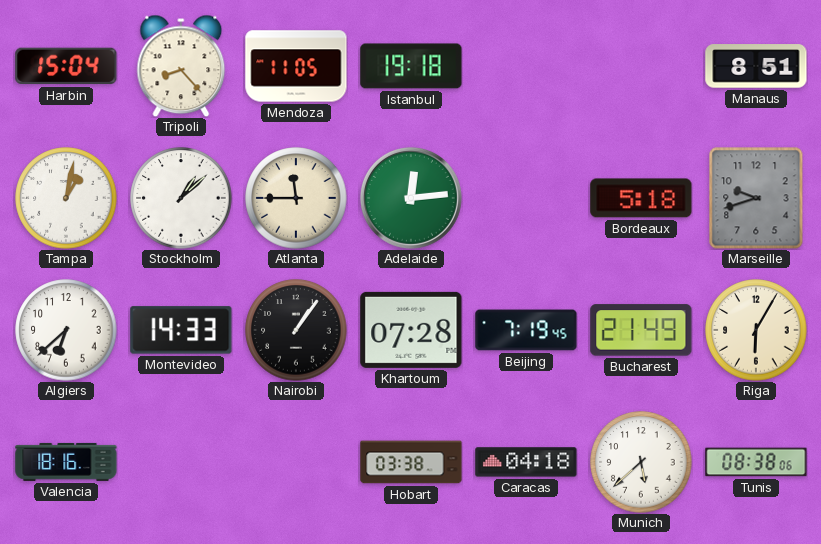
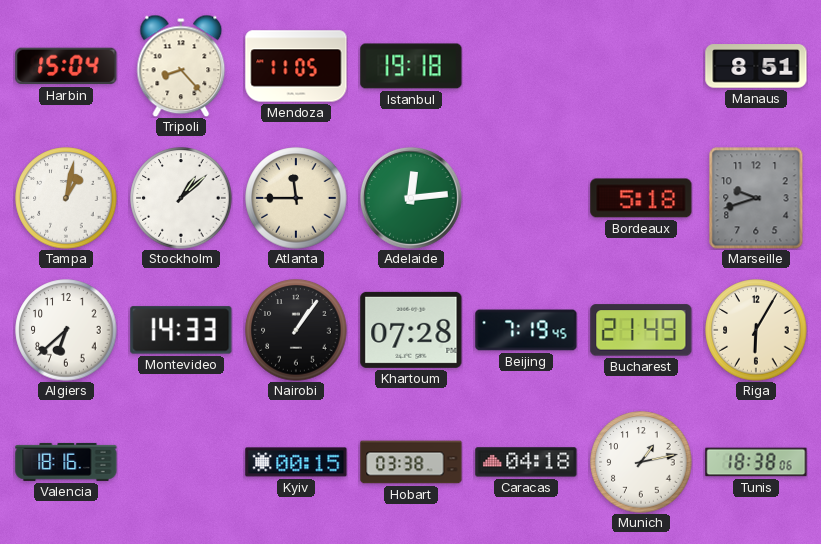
Kyiv: none -> 00:15
Munich: 5:38 -> 1:13
Tunis: 08:38 -> 18:38
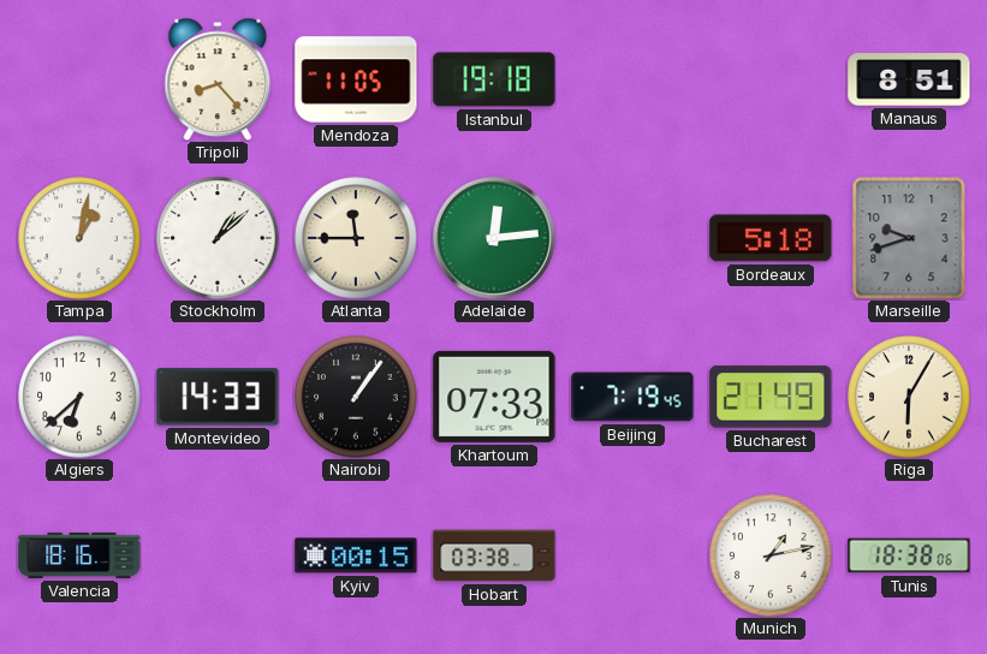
Harbin: 15:04 -> none
Khartoum: 07:28 -> 07:33
Caracas: 04:18 -> none
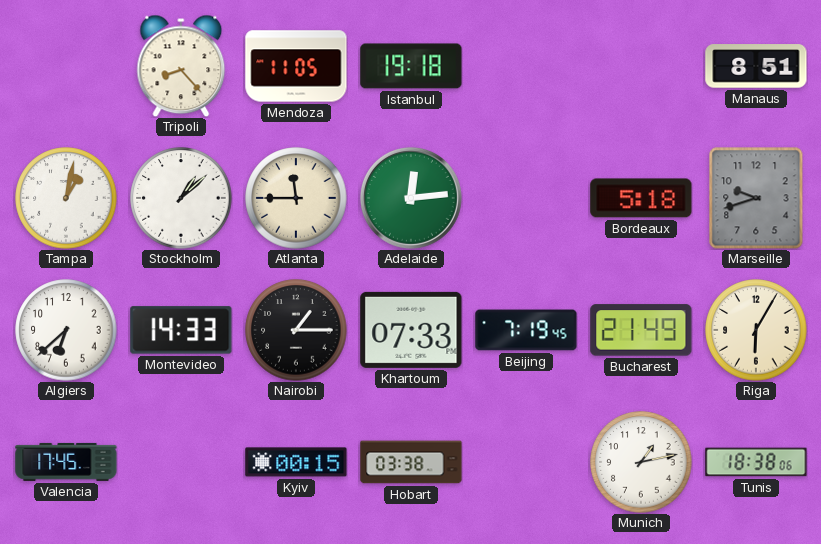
Nairobi: 1:06 -> 1:15
Valencia: 18:16 -> 17:45
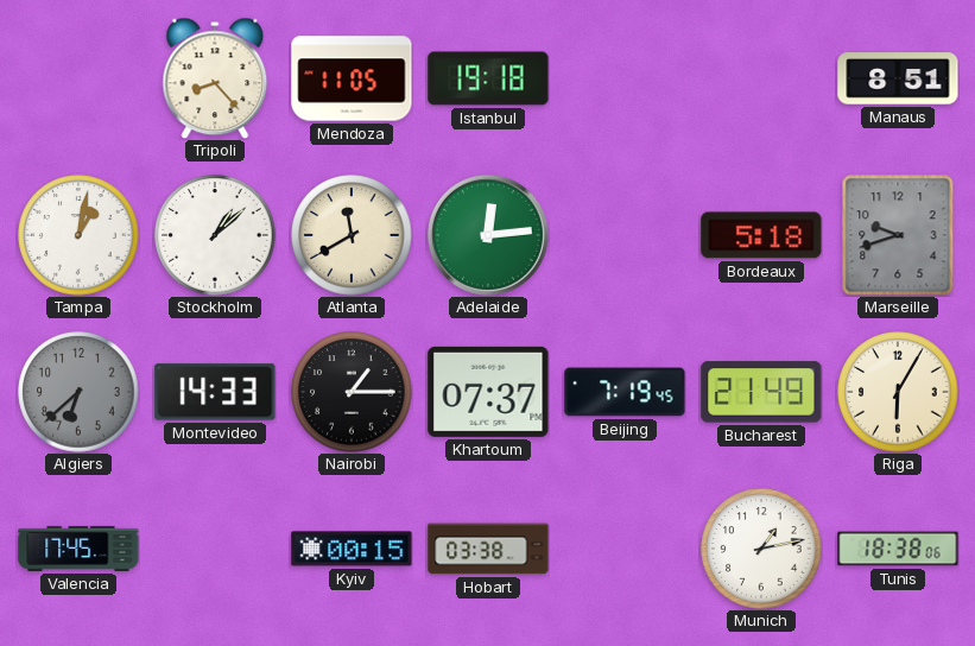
Atlanta: 11:45 -> 11:40
Algiers dial: white -> grey
Khartoum: 07:33 -> 07:37
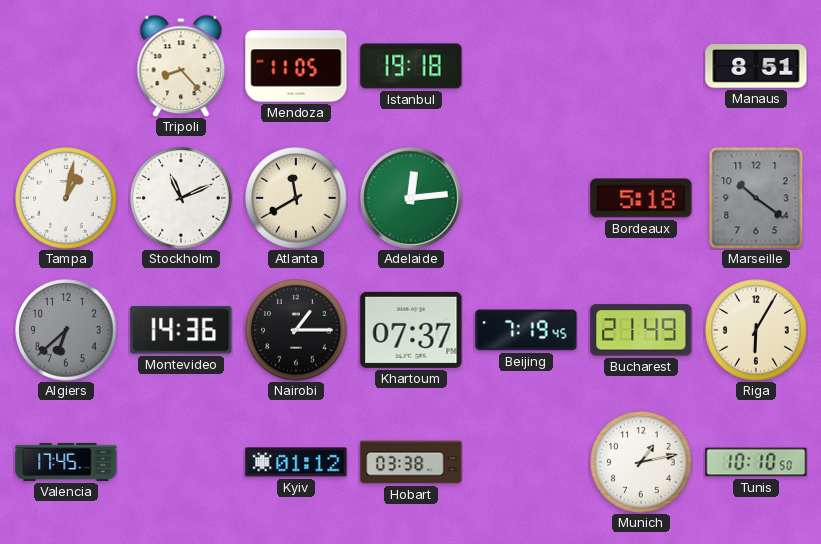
Stockholm: 1:08 -> 11:11
Marseille: 9:42 -> 10:21
Montevideo: 14:33 -> 14:36
Kyiv: 00:15 -> 01:12
Tunis: 18:38 -> 10:10
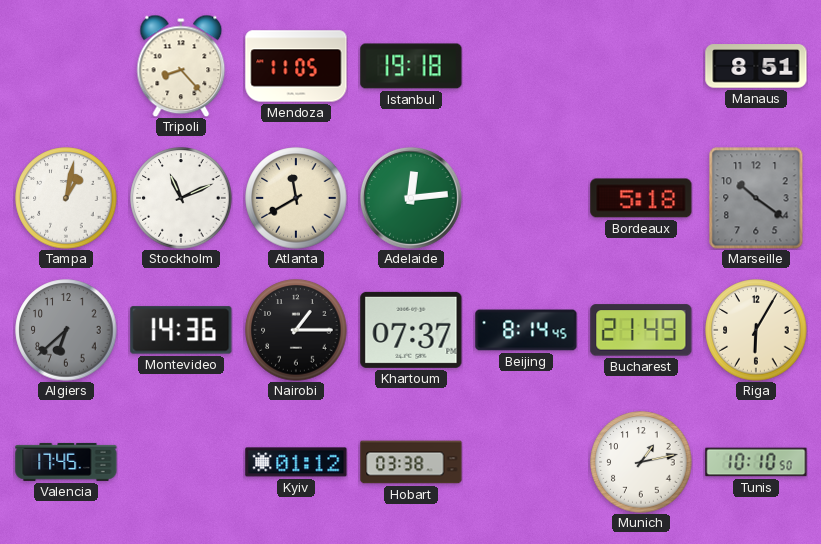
Beijing: 7:19 -> 8:14
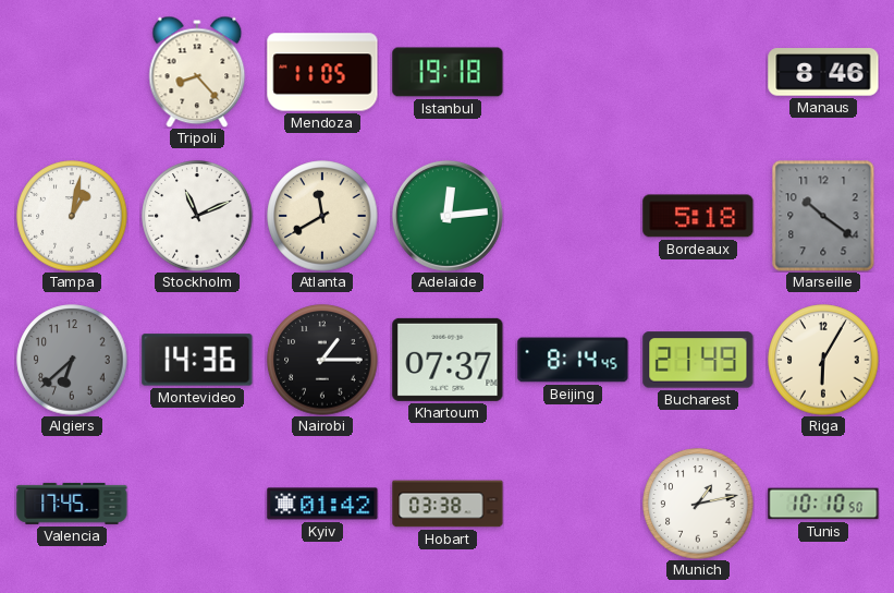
Manaus: 8:51 -> 8:46
Kyiv: 01:12 -> 01:42
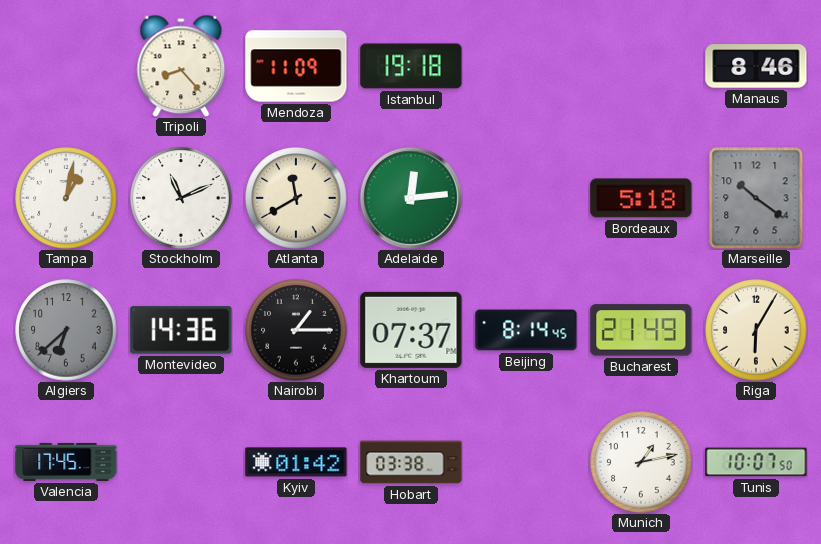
Mendoza: 11:05 -> 11:09
Tunis: 10:10 -> 10:07
